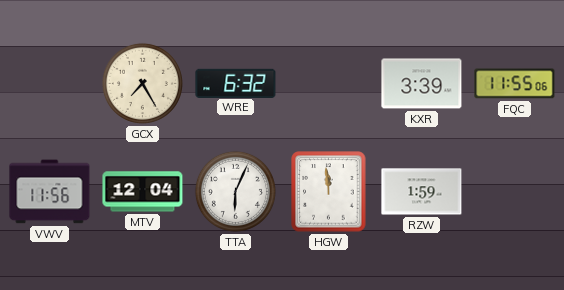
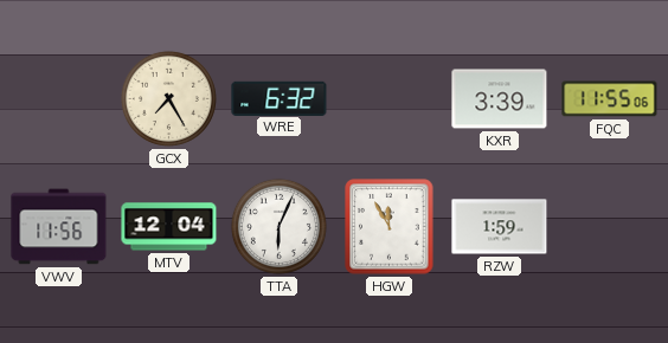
HGW: 11:59 -> 11:55
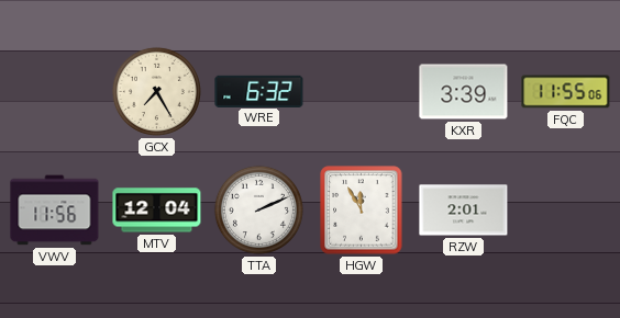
TTA: 6:04 -> 2:11
RZW: 1:59 -> 2:01
